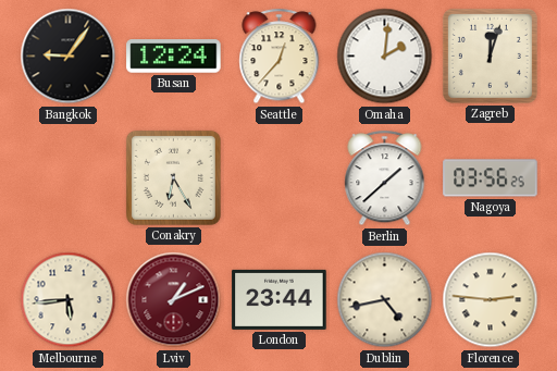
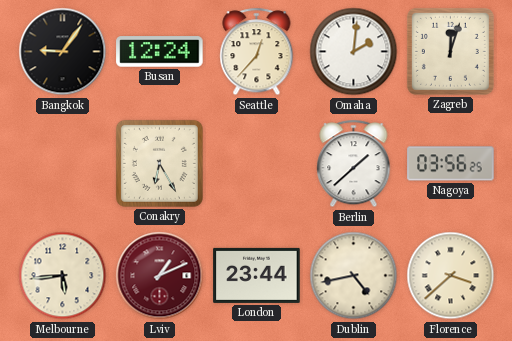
Florence: 2:46 -> 3:38
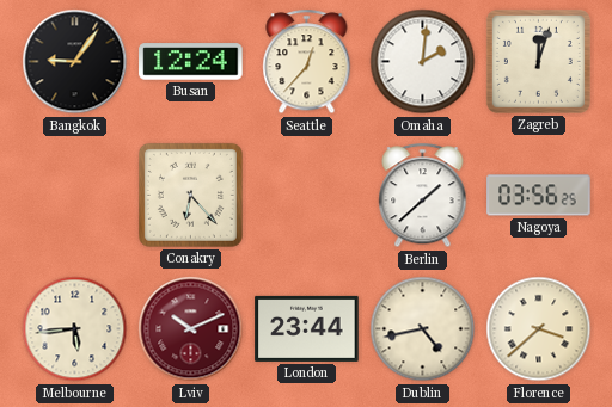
Conakry: 6:25 -> 6:23
Lviv: 1:11 -> 10:11
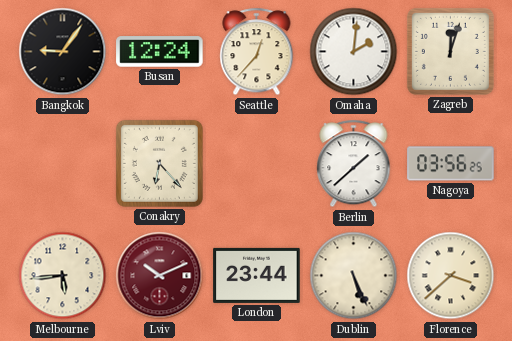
Dublin: 4:43 -> 5:26
